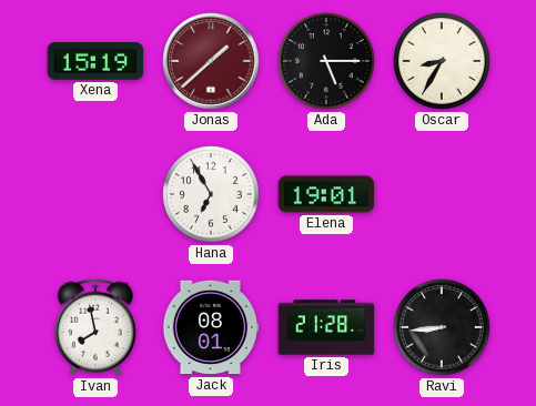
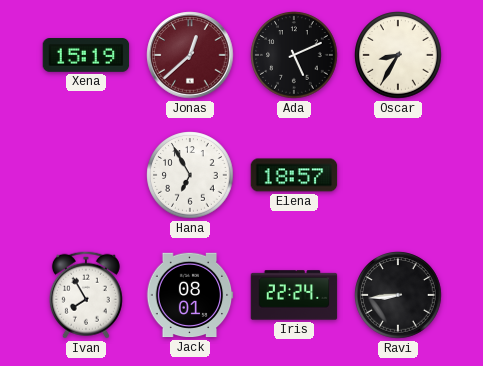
Jonas: 1:38 -> 12:38
Ada: 5:15 -> 5:11
Elena: 19:01 -> 18:57
Ivan: 7:58 -> 7:55
Iris: 21:28 -> 22:24
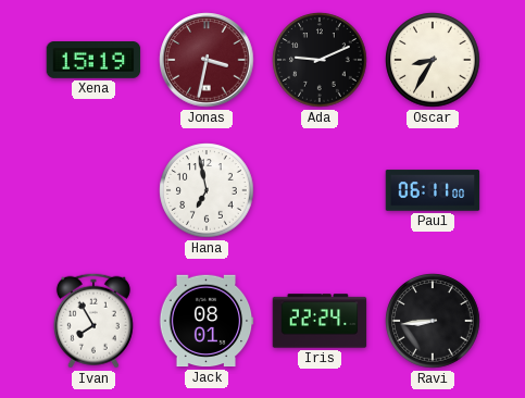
Jonas: 12:38 -> 3:32
Ada: 5:11 -> 9:11
Hana: 6:55 -> 6:58
Elena: 18:57 -> none
Paul: none -> 06:11
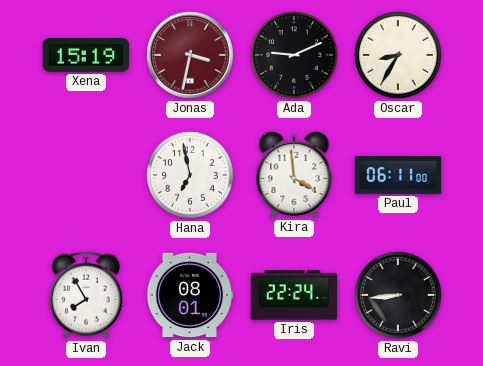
Kira: none -> 3:59
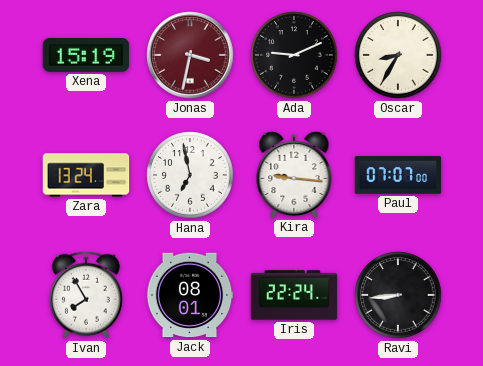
Zara: none -> 13:24
Kira: 3:59 -> 9:16
Paul: 06:11 -> 07:07
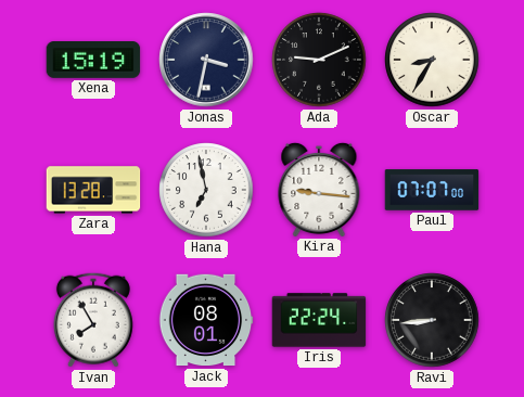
Jonas dial: burgundy -> navy
Zara: 13:24 -> 13:28
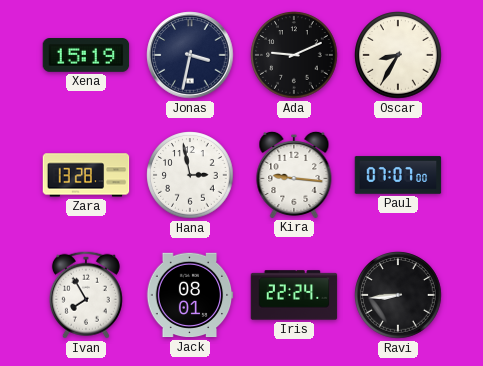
Hana: 6:58 -> 2:58
